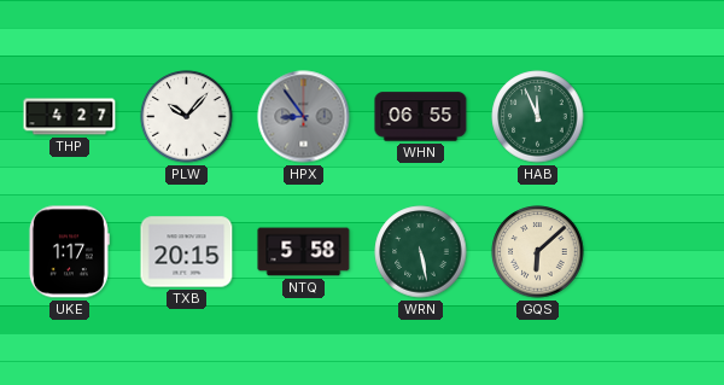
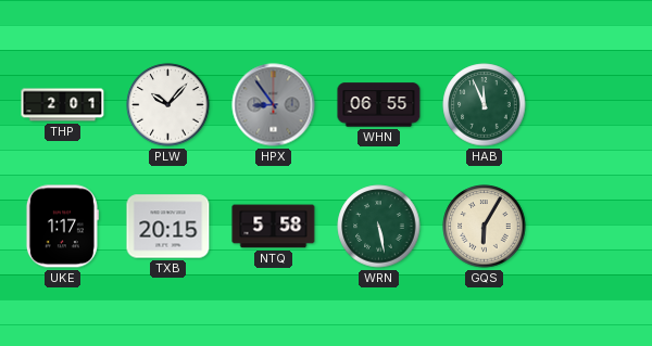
THP: 4:27 -> 2:01
GQS: 6:08 -> 6:05
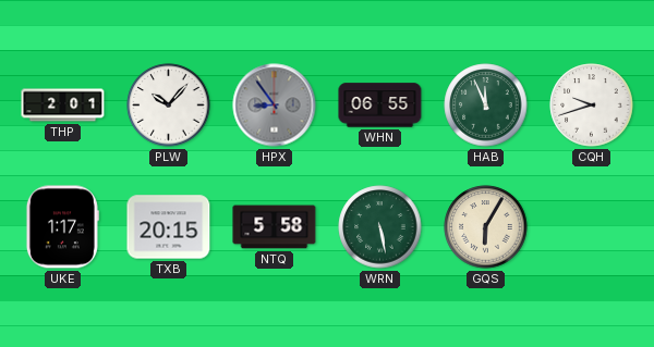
CQH: none -> 9:42
